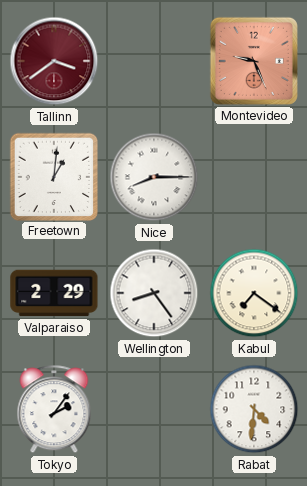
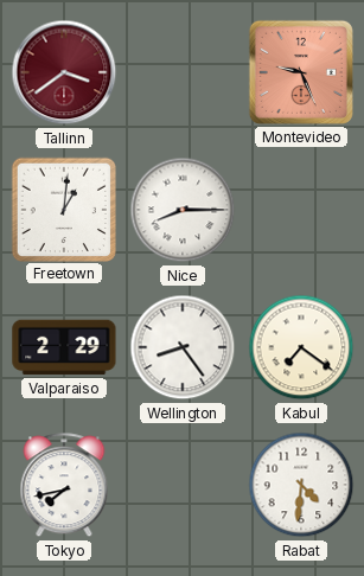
Tokyo: 2:06 -> 7:43
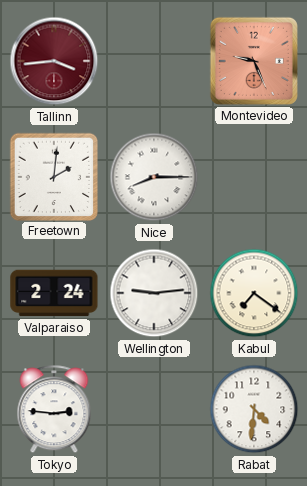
Tallinn: 3:39 -> 3:44
Freetown: 1:01 -> 2:01
Valparaiso: 2:29 -> 2:24
Wellington: 8:24 -> 9:14
Tokyo: 7:43 -> 2:46
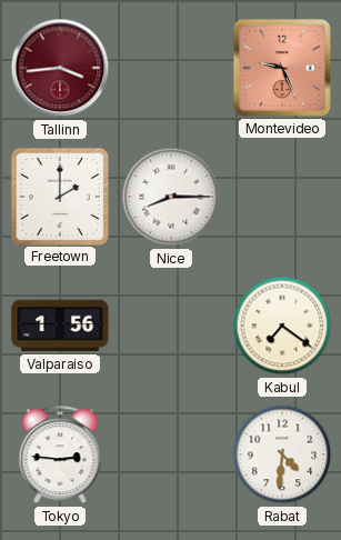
Freetown: 2:01 -> 2:00
Valparaiso: 2:24 -> 1:56
Wellington: 9:14 -> none
